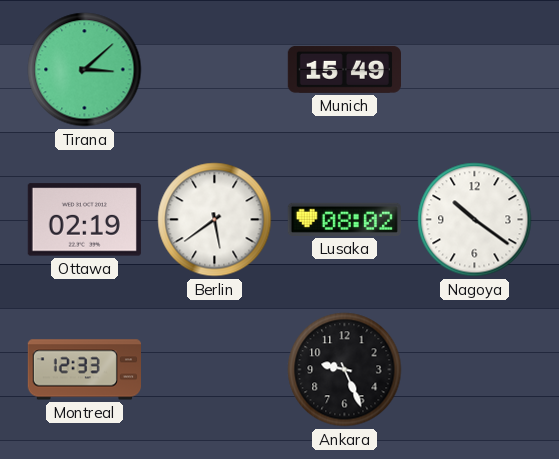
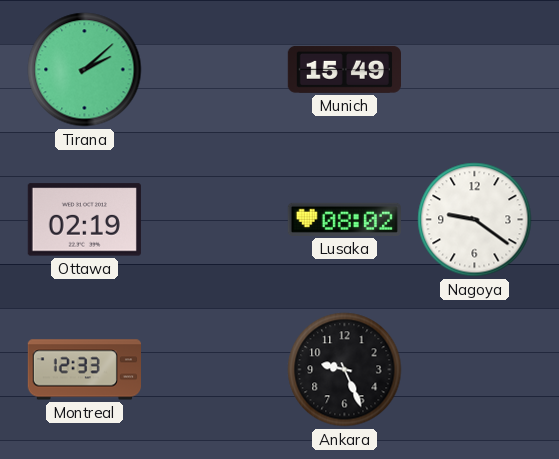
Tirana: 3:08 -> 2:08
Berlin: 5:39 -> none
Nagoya: 10:21 -> 9:21
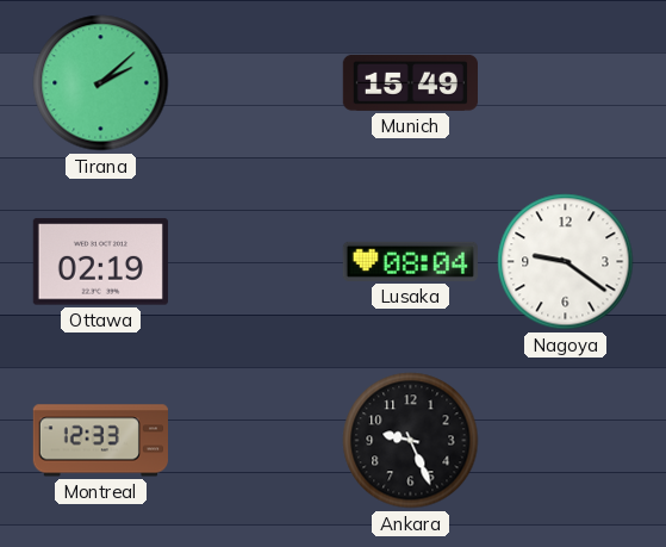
Lusaka: 08:02 -> 08:04
